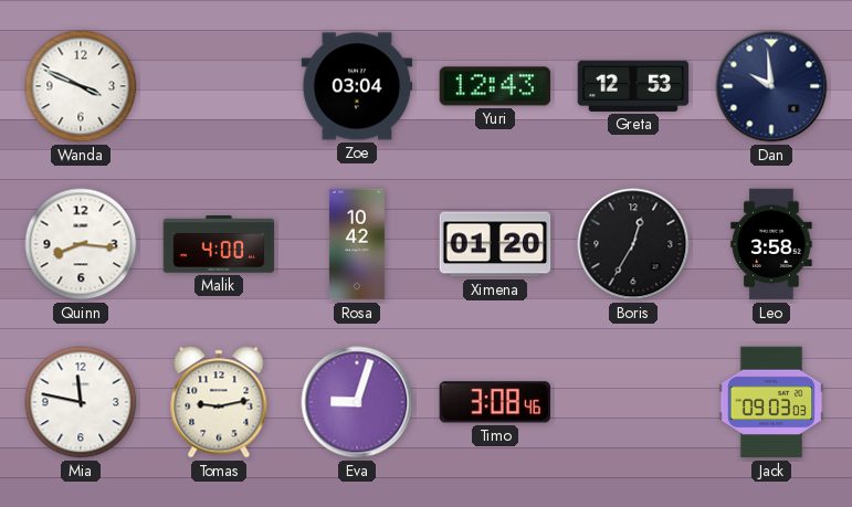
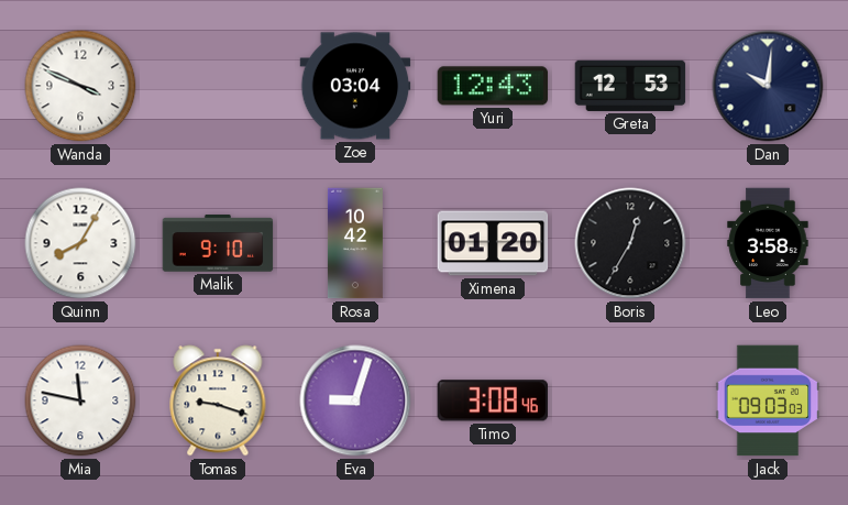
Dan: 9:59 -> 10:01
Quinn: 8:16 -> 8:05
Malik: 4:00 -> 9:10
Tomas: 9:13 -> 9:18
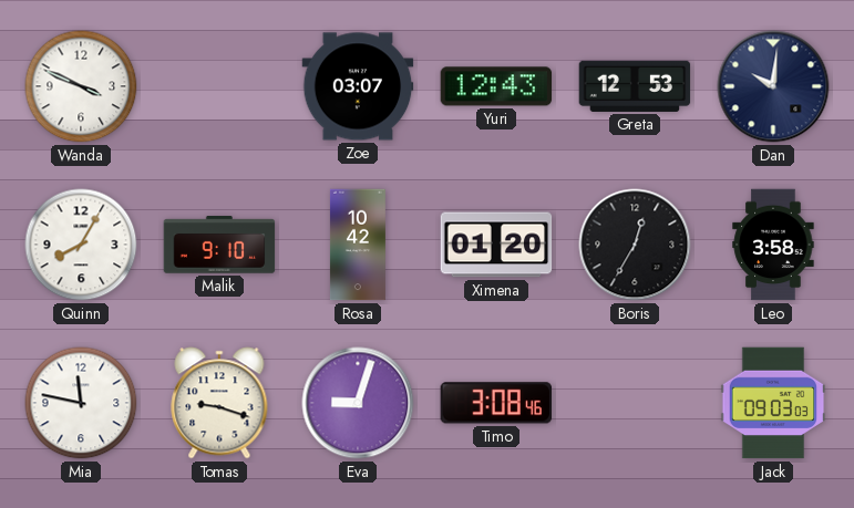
Zoe: 03:04 -> 03:07
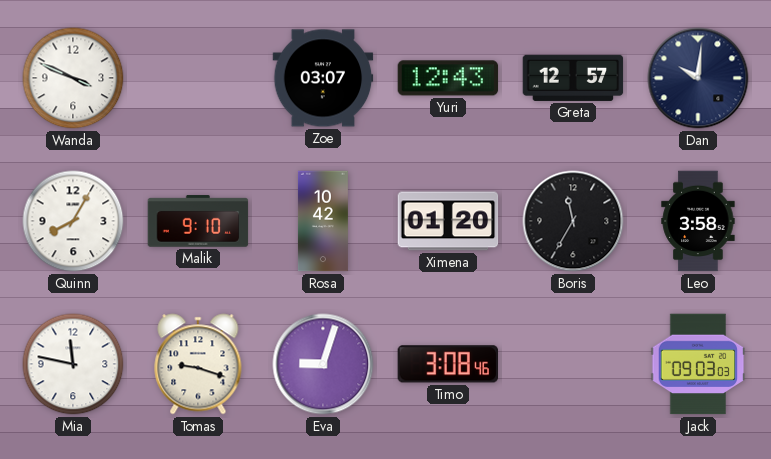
Greta: 12:53 -> 12:57
Boris: 12:35 -> 11:35
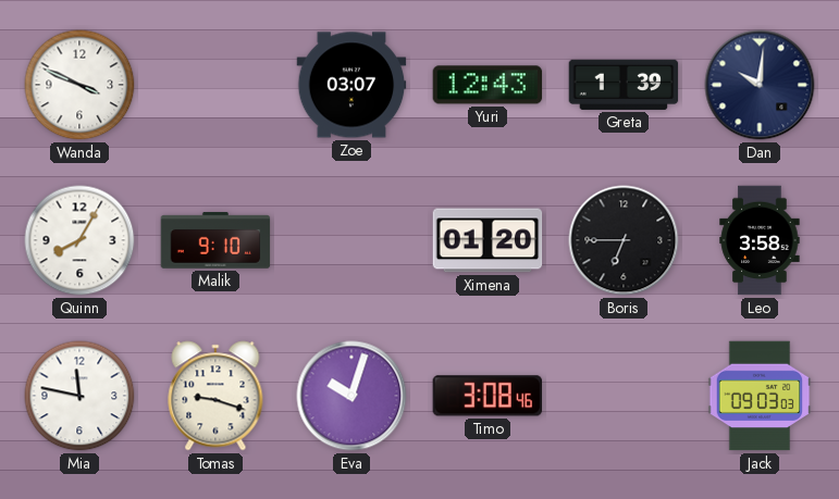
Greta: 12:57 -> 1:39
Rosa: 10:42 -> none
Boris: 11:35 -> 6:45
Eva: 9:03 -> 10:03
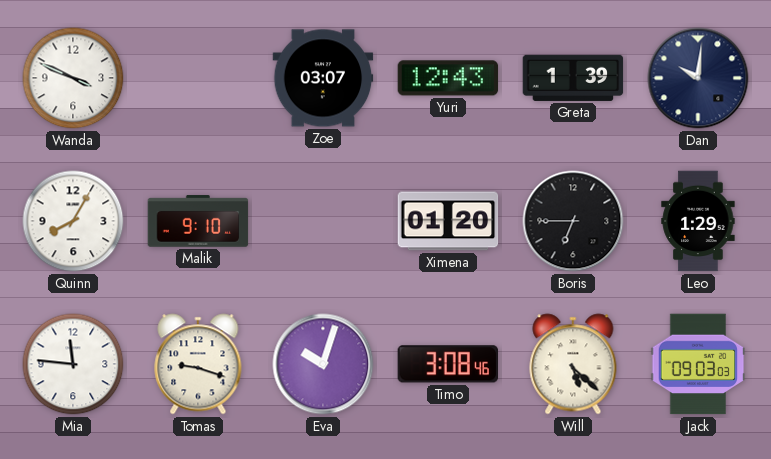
Leo: 3:58 -> 1:29
Mia: 11:47 -> 11:46
Will: none -> 5:22
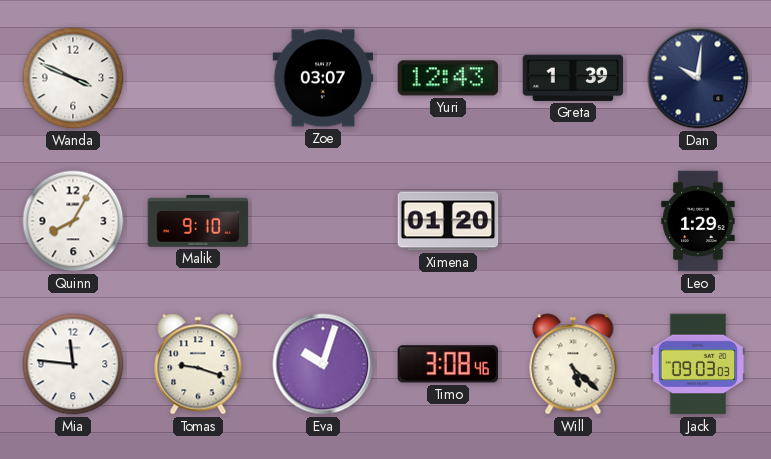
Boris: 6:45 -> none
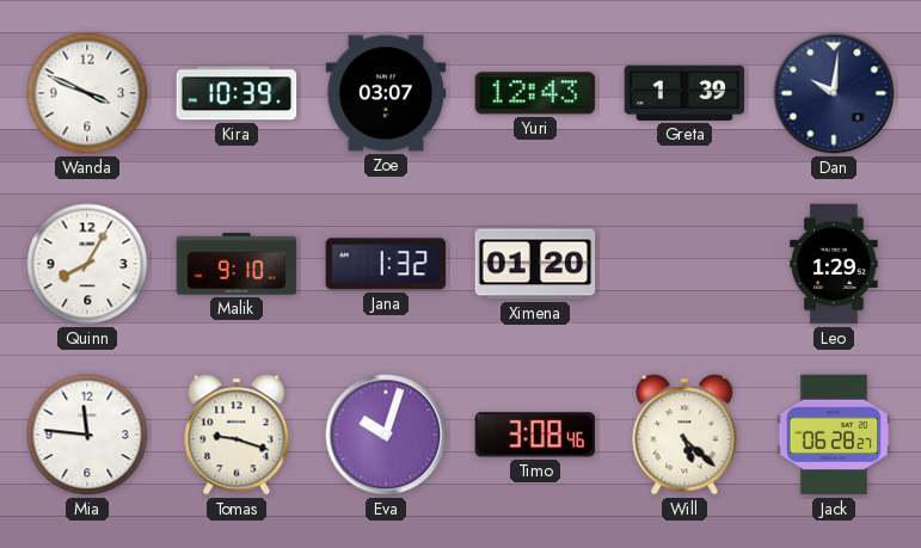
Kira: none -> 10:39
Jana: none -> 1:32
Jack: 09:03 -> 06:28
